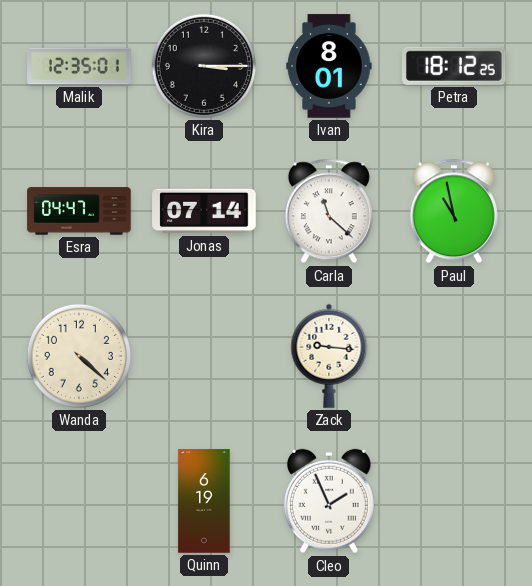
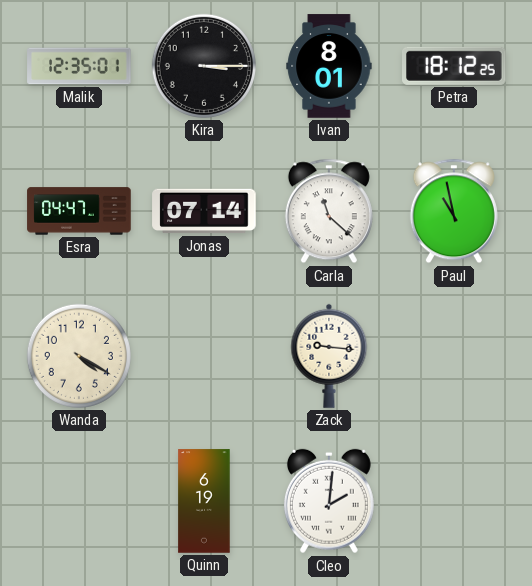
Wanda: 4:22 -> 4:20
Cleo: 1:56 -> 2:01
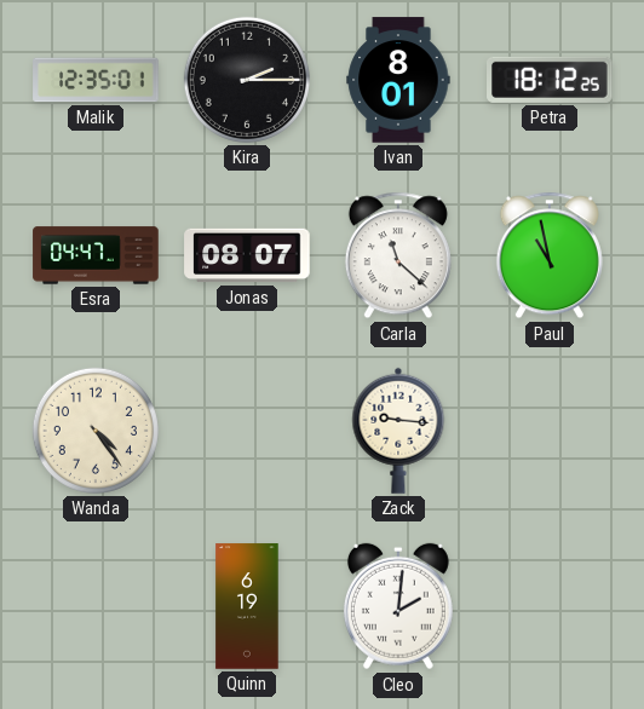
Kira: 3:15 -> 2:15
Jonas: 07:14 -> 08:07
Wanda: 4:20 -> 4:24
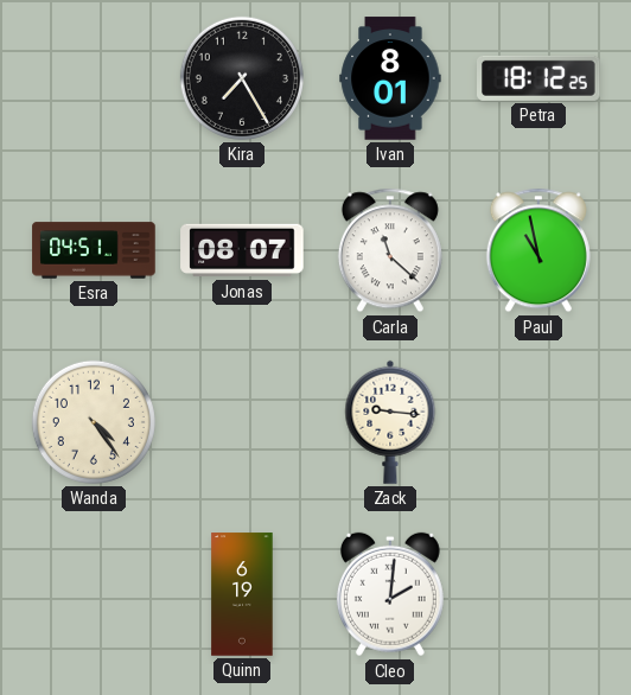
Malik: 12:35 -> none
Kira: 2:15 -> 7:25
Esra: 04:47 -> 04:51
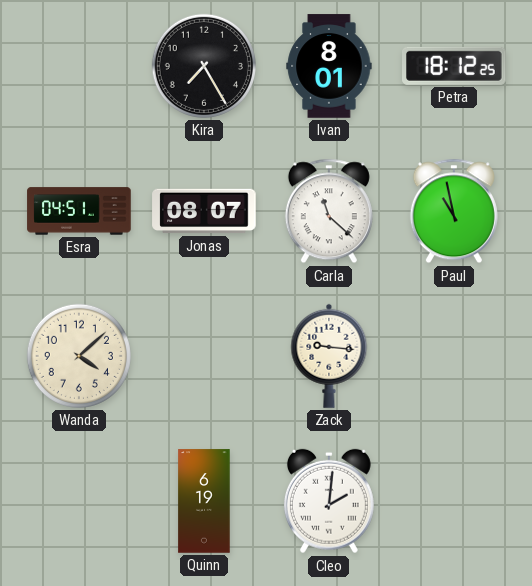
Wanda: 4:24 -> 4:08
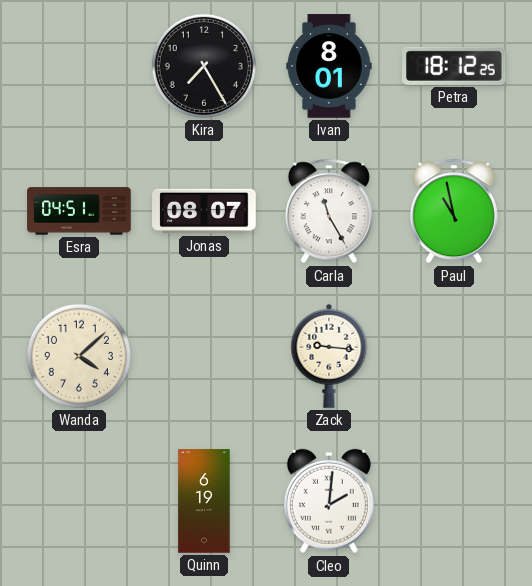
Carla: 11:22 -> 11:25
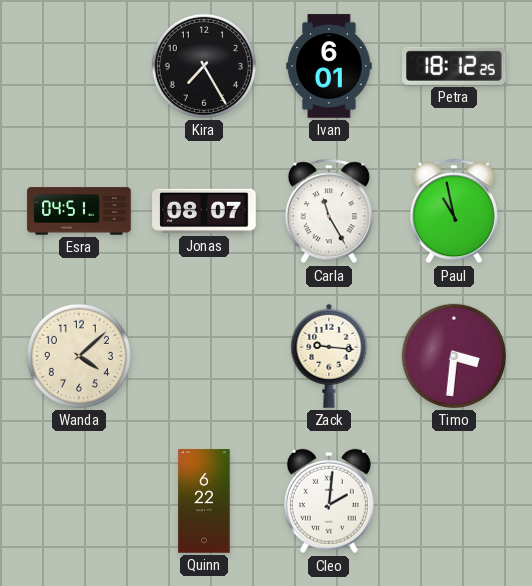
Ivan: 8:01 -> 6:01
Timo: none -> 3:31
Quinn: 6:19 -> 6:22
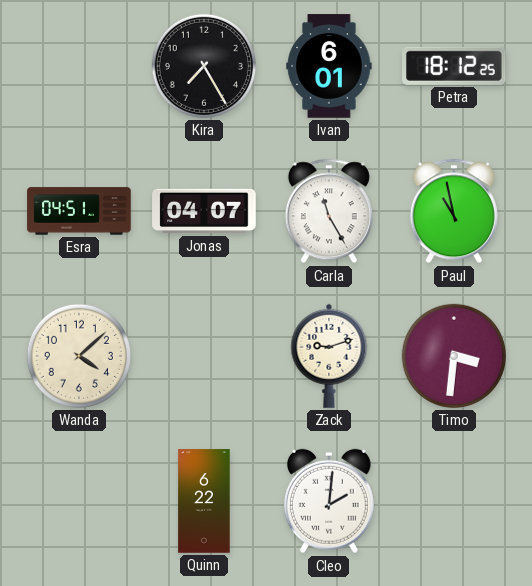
Jonas: 08:07 -> 04:07
Zack: 9:16 -> 9:12
